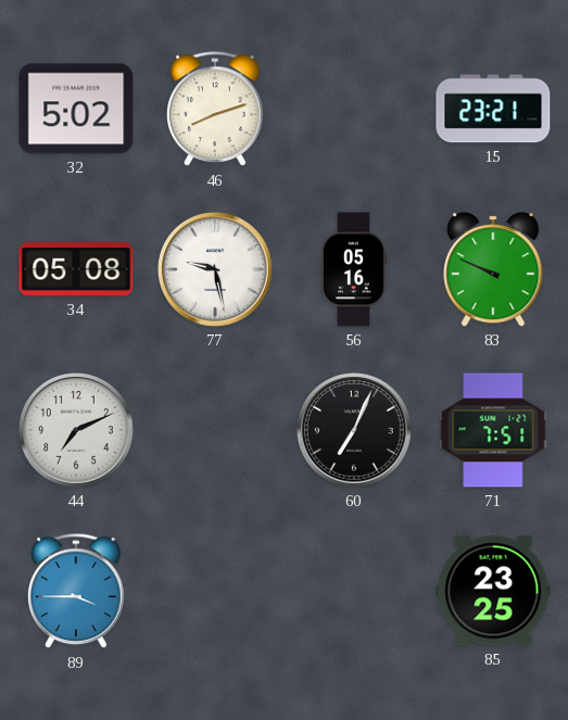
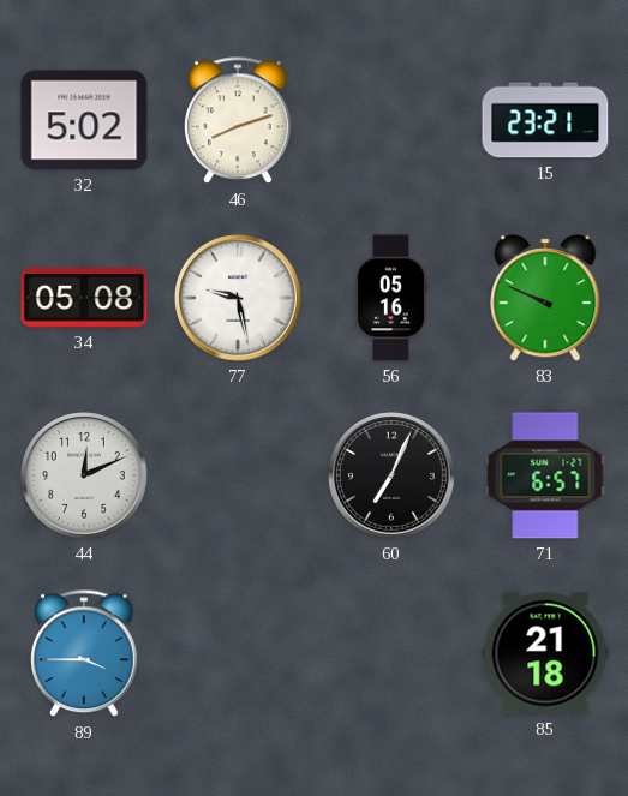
44: 7:11 -> 12:11
71: 7:51 -> 6:57
85: 23:25 -> 21:18
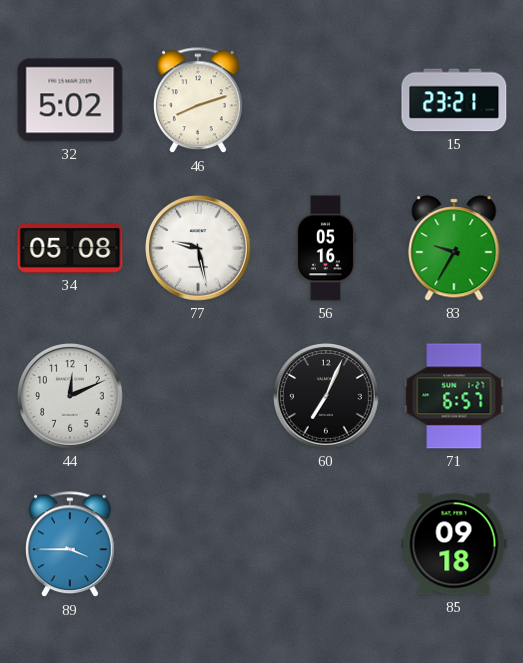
83: 9:49 -> 9:35
85: 21:18 -> 09:18
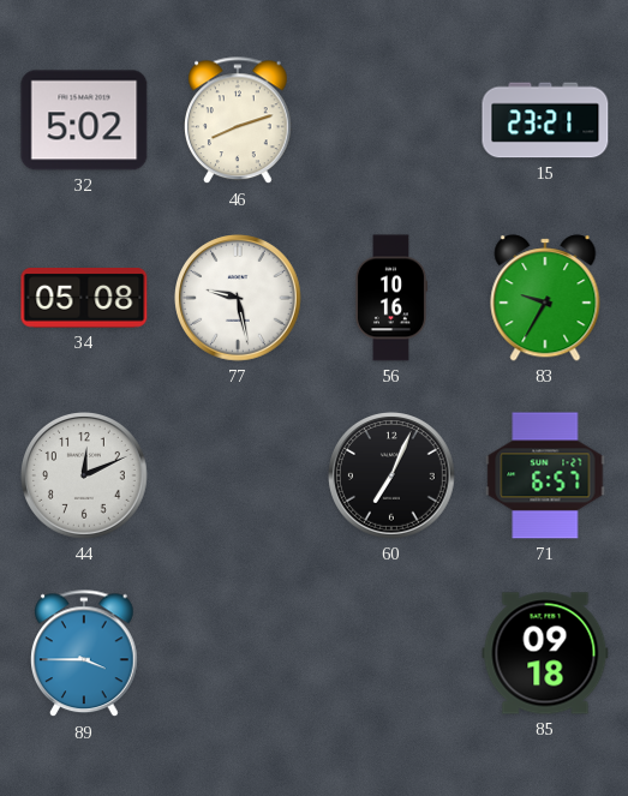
56: 05:16 -> 10:16
